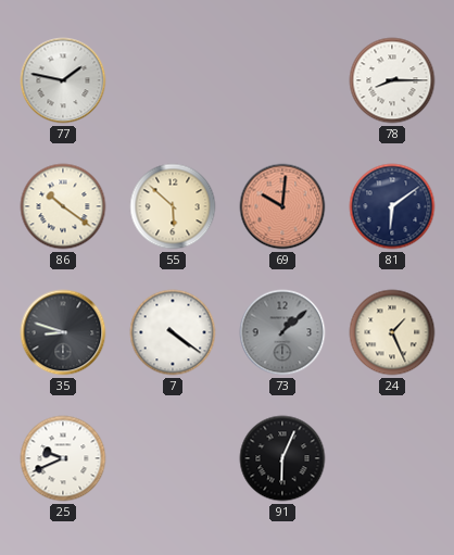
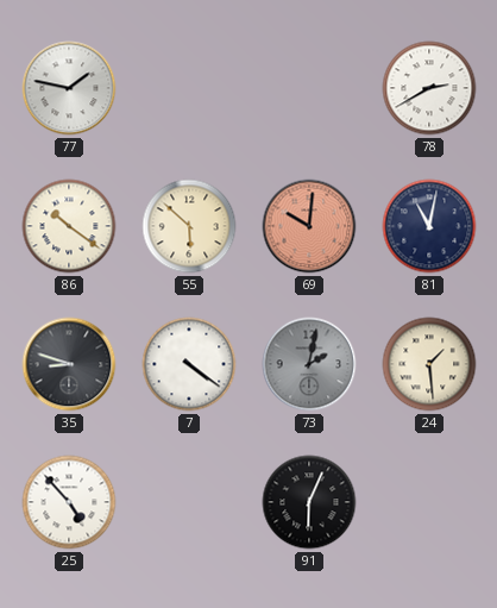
78: 8:15 -> 2:40
81: 6:09 -> 11:02
73: 1:08 -> 2:02
24: 1:26 -> 1:29
25: 9:41 -> 4:53
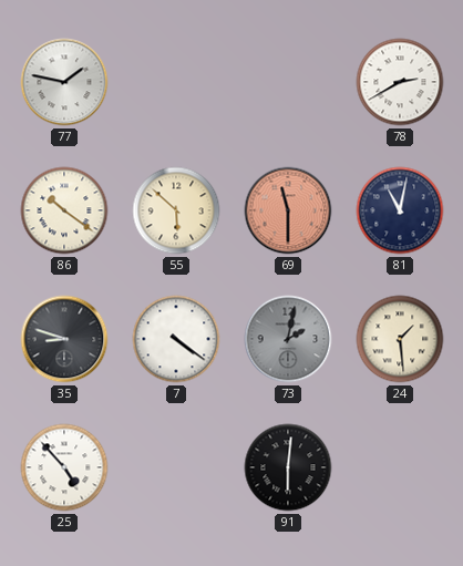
69: 10:01 -> 11:30
91: 6:04 -> 6:01
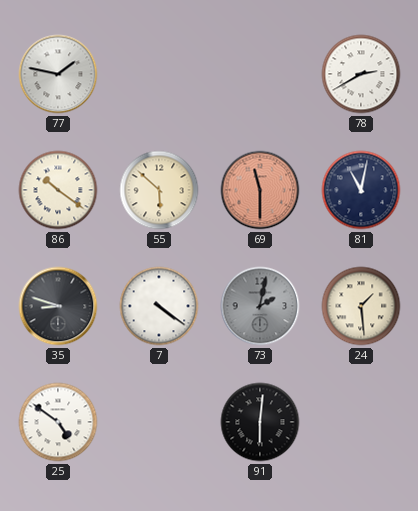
25: 4:53 -> 4:51
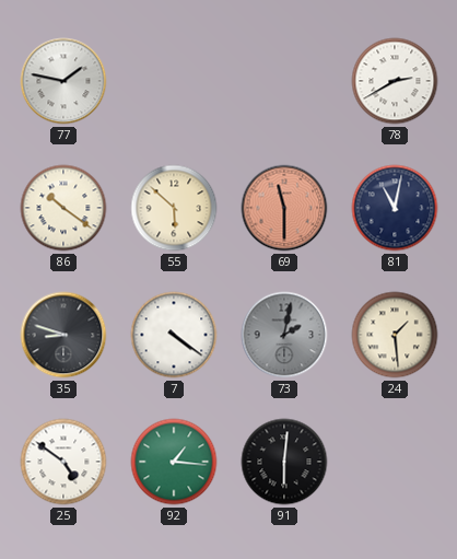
92: none -> 1:16
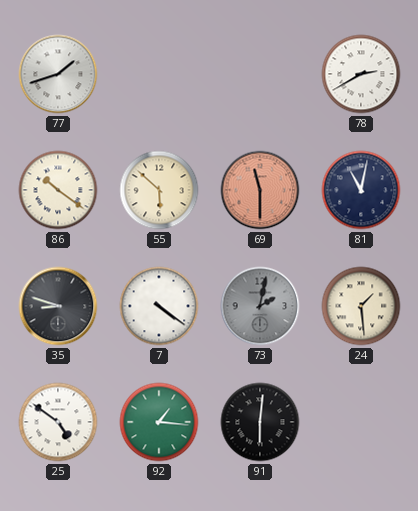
77: 1:47 -> 1:42
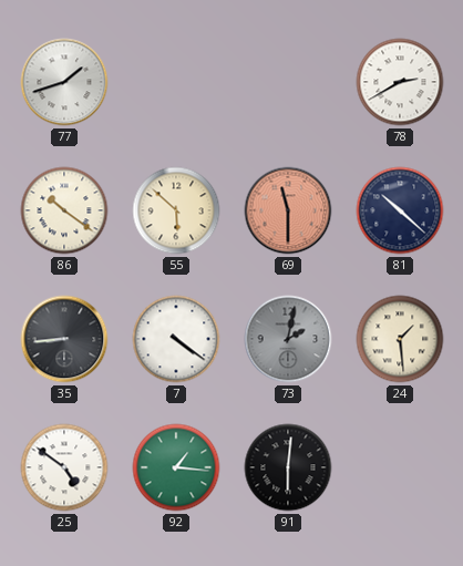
81: 11:02 -> 10:22
35: 8:48 -> 8:44
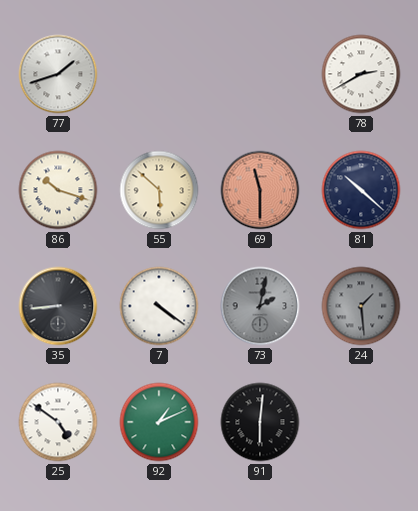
86: 10:21 -> 10:18
24 dial: cream -> grey
92: 1:16 -> 1:11
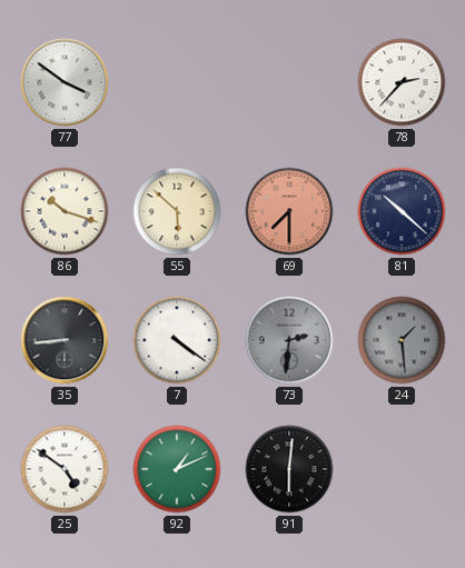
77: 1:42 -> 3:51
78: 2:40 -> 2:37
69: 11:30 -> 7:30
73: 2:02 -> 2:31
